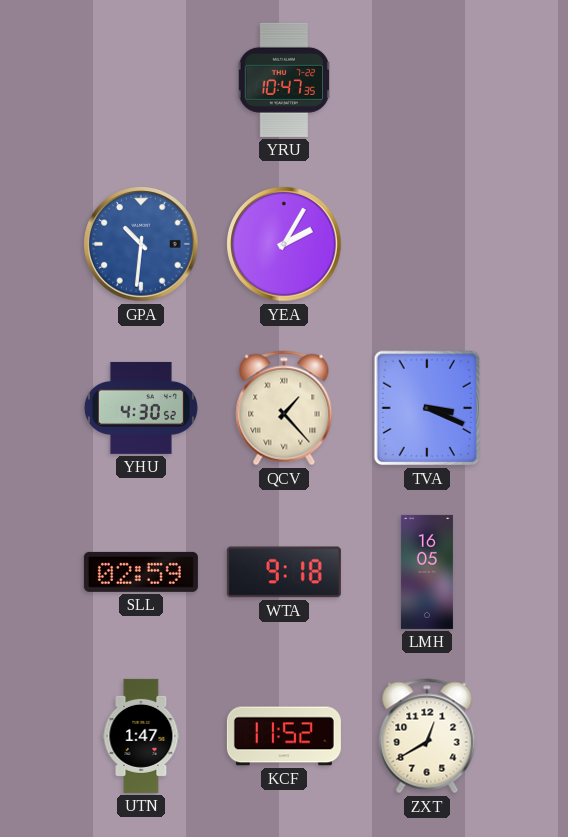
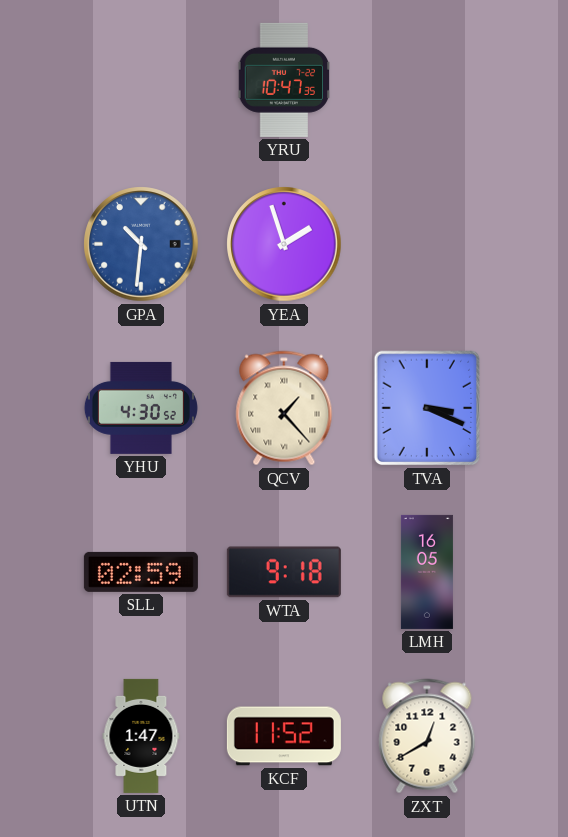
YEA: 2:05 -> 1:57
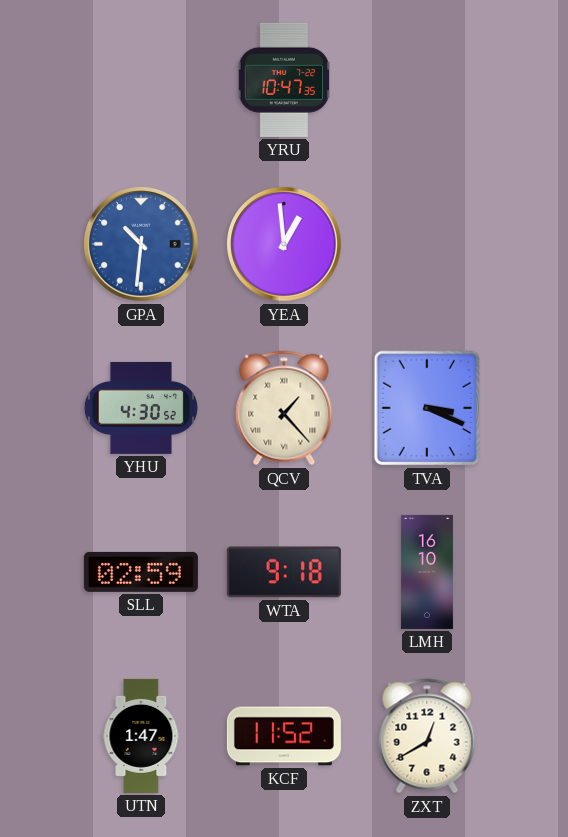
YEA: 1:57 -> 12:59
LMH: 16:05 -> 16:10
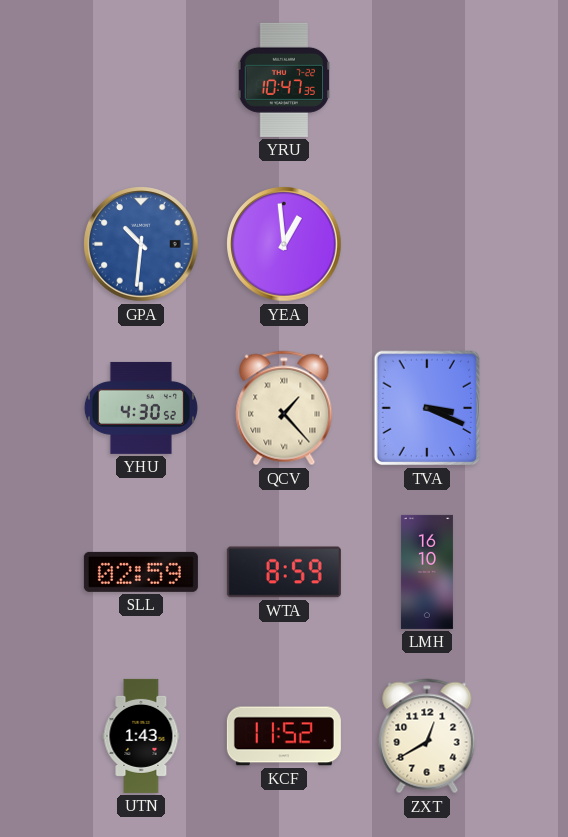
WTA: 9:18 -> 8:59
UTN: 1:47 -> 1:43
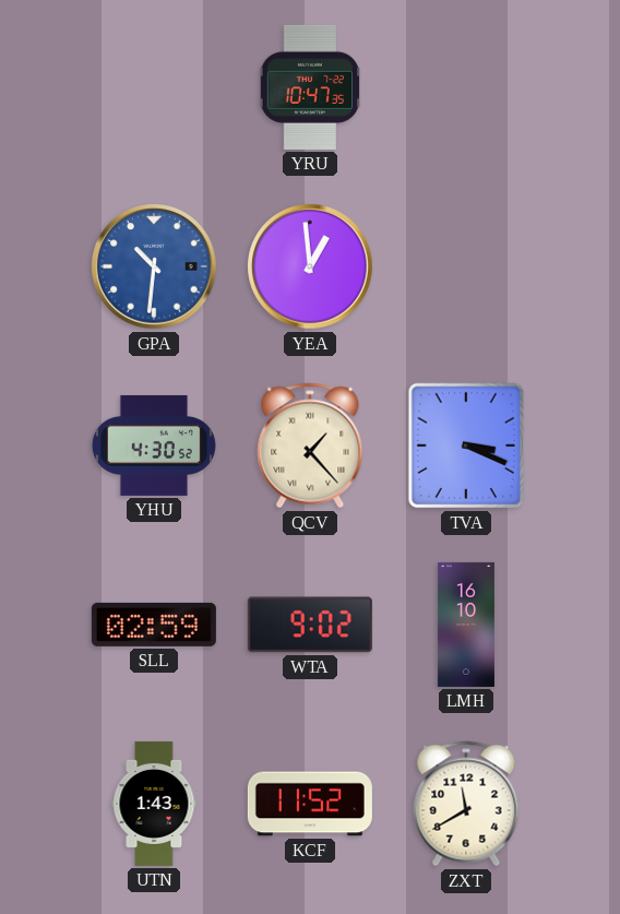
WTA: 8:59 -> 9:02
ZXT: 12:40 -> 11:40
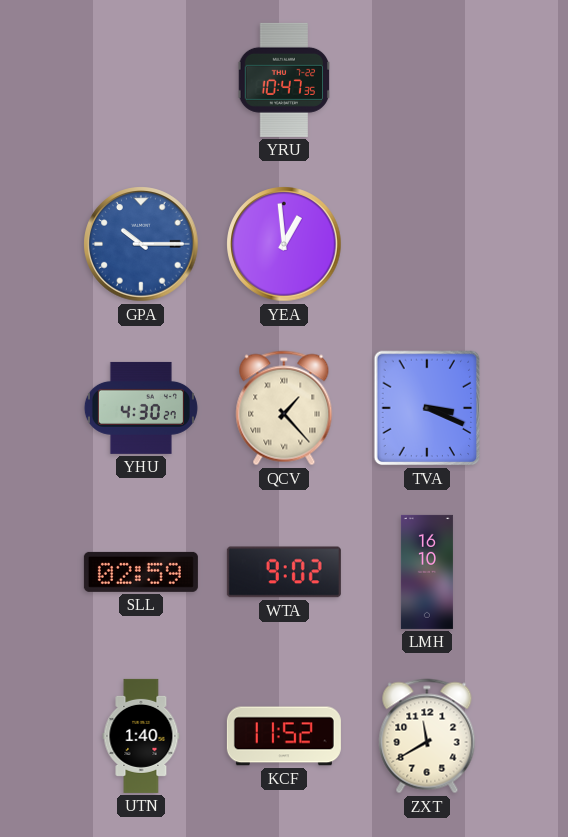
GPA: 10:31 -> 10:15
YHU: 4:30:52 -> 4:30:27
UTN: 1:43 -> 1:40
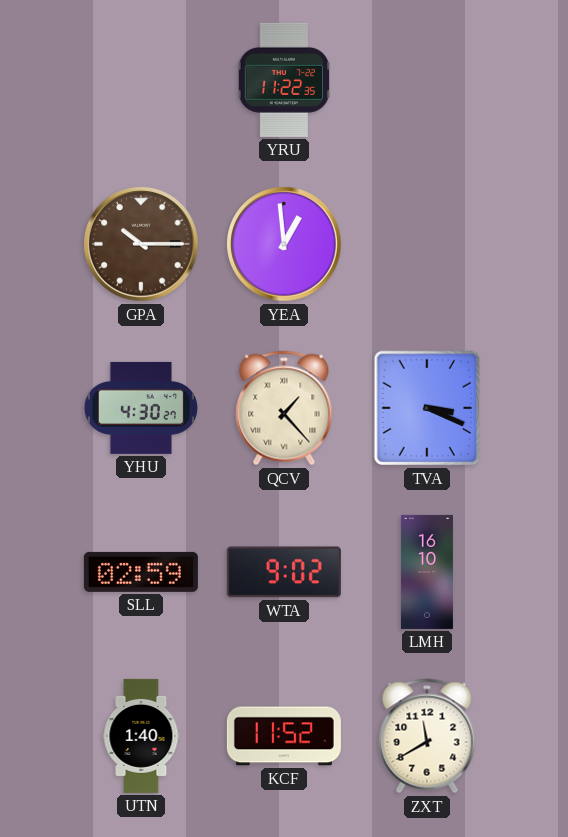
YRU: 10:47 -> 11:22
GPA dial: blue -> brown
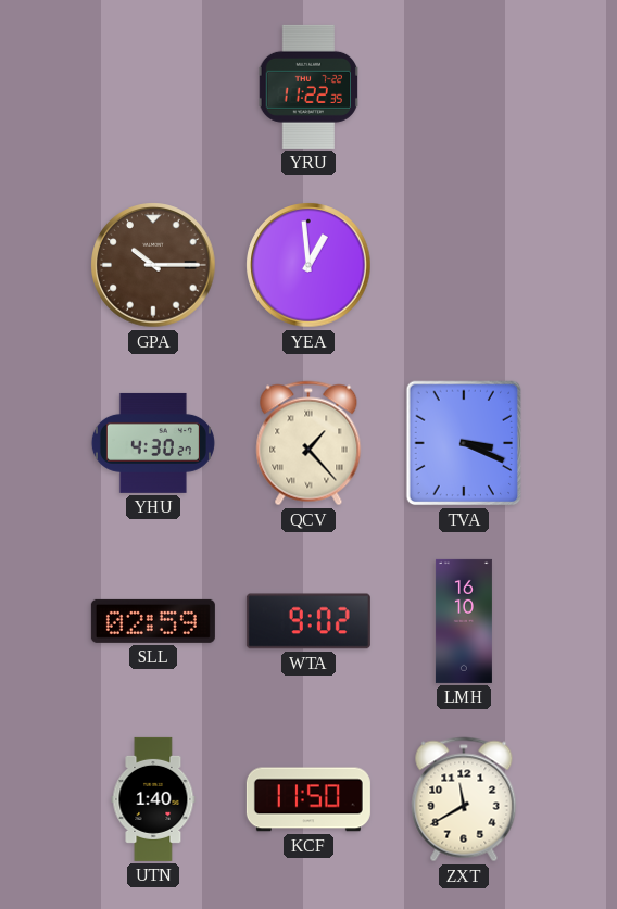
KCF: 11:52 -> 11:50
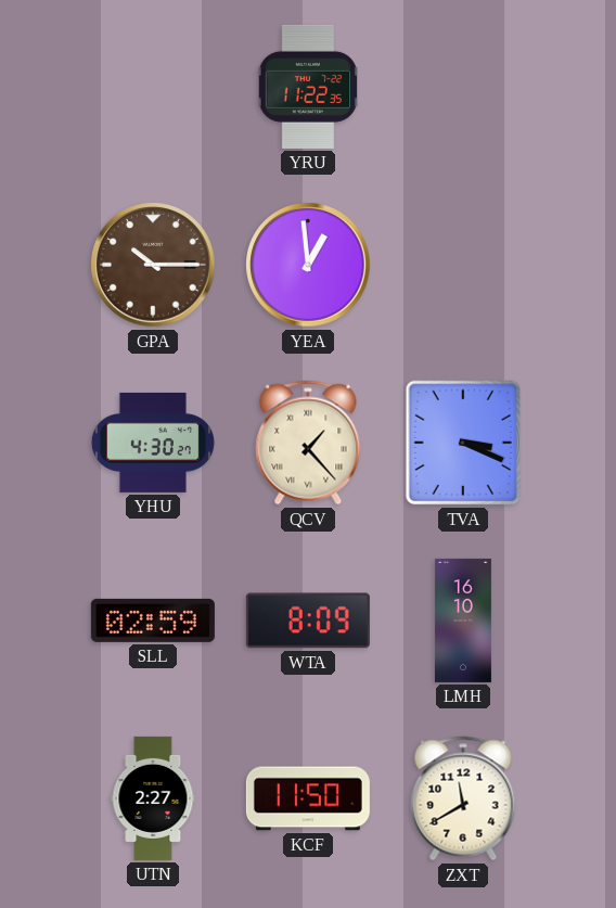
WTA: 9:02 -> 8:09
UTN: 1:40 -> 2:27
